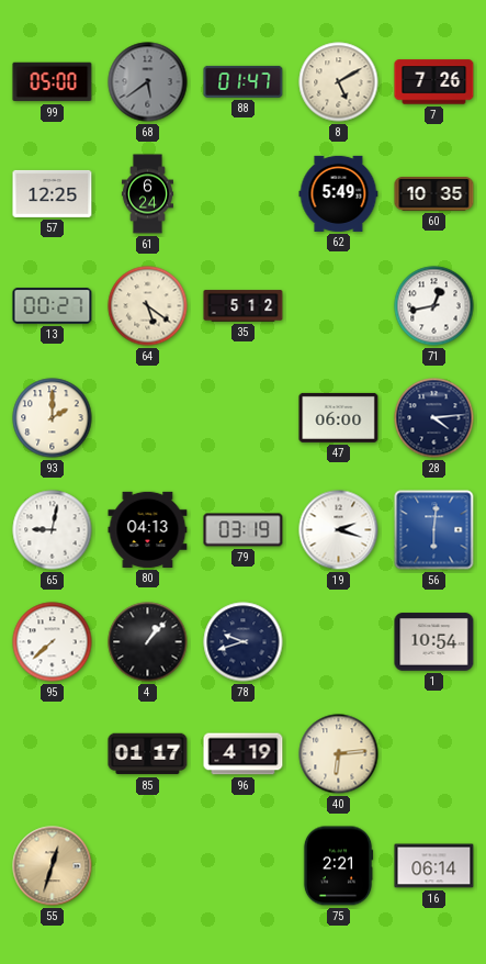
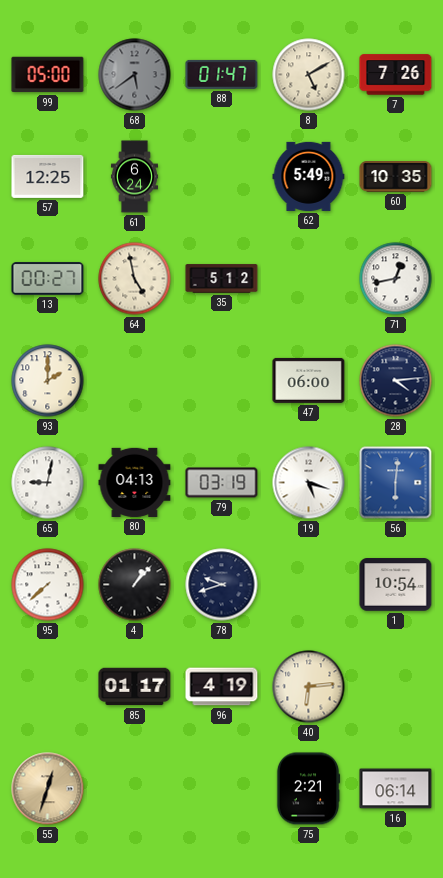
64: 5:21 -> 4:58
19: 2:18 -> 5:18
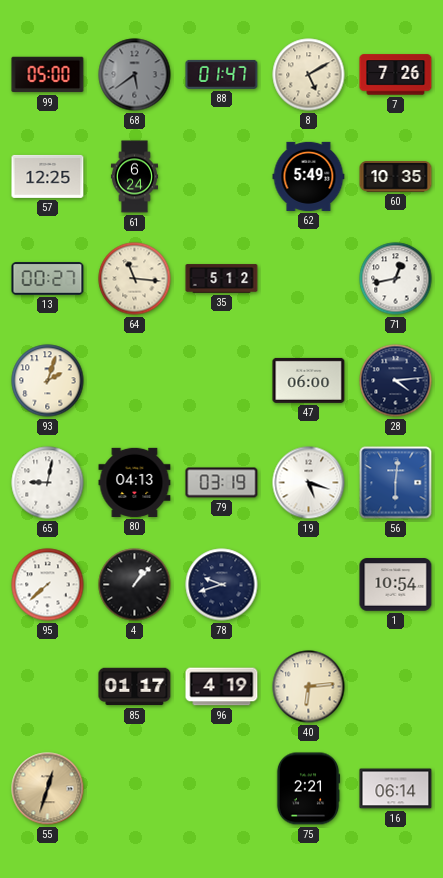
64: 4:58 -> 11:16
93: 2:00 -> 2:03
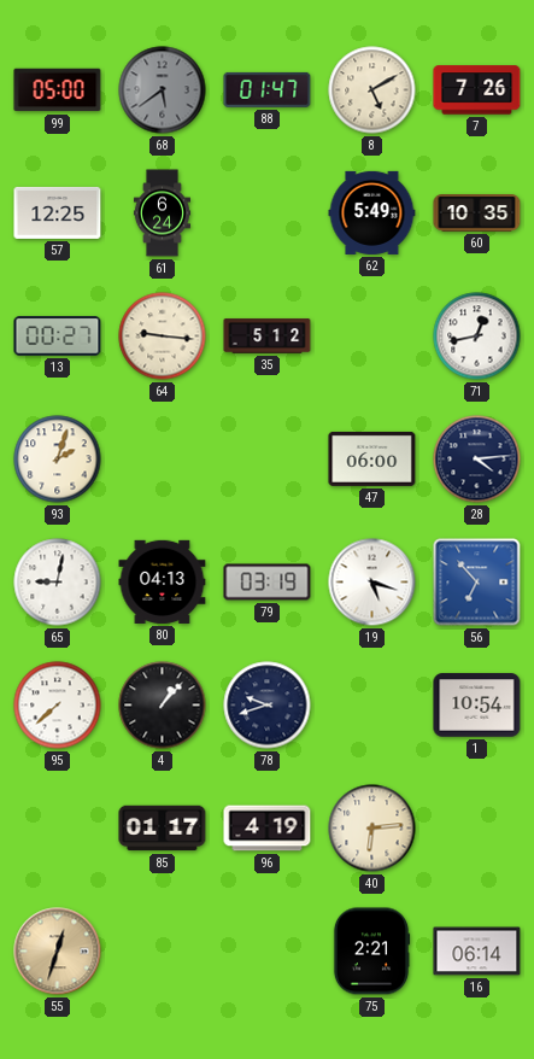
64: 11:16 -> 9:16
56: 6:01 -> 6:53
